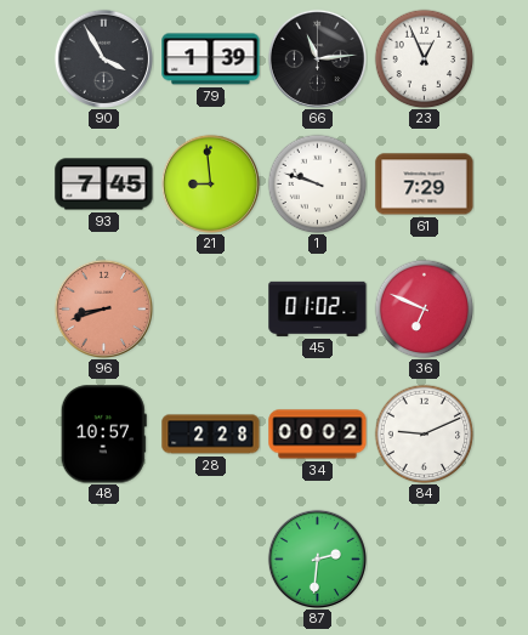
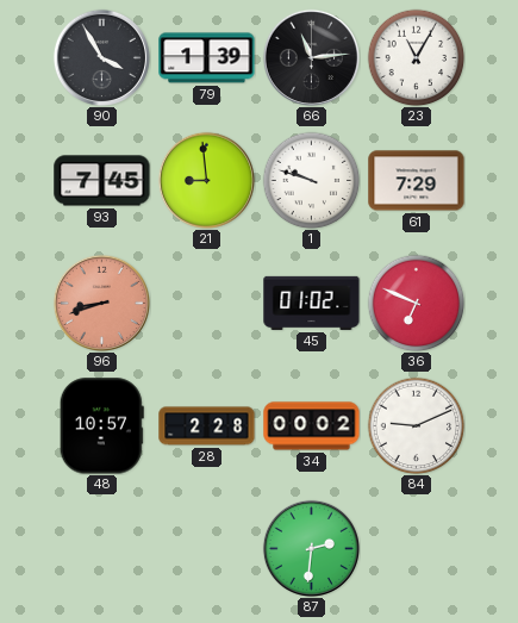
23: 12:56 -> 11:05
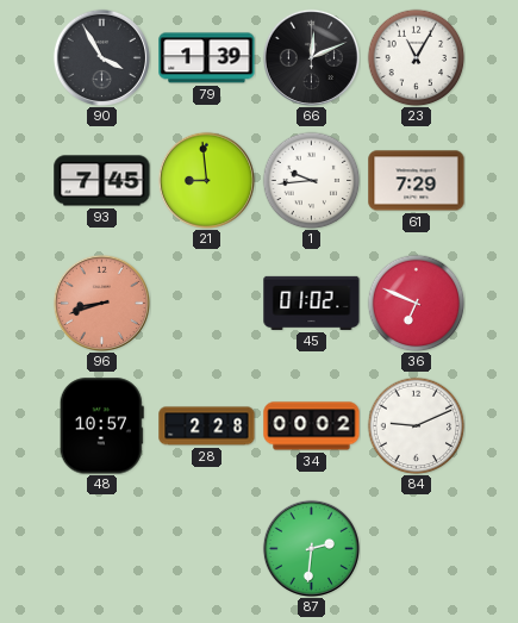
66: 11:14 -> 12:11
1: 9:48 -> 9:44
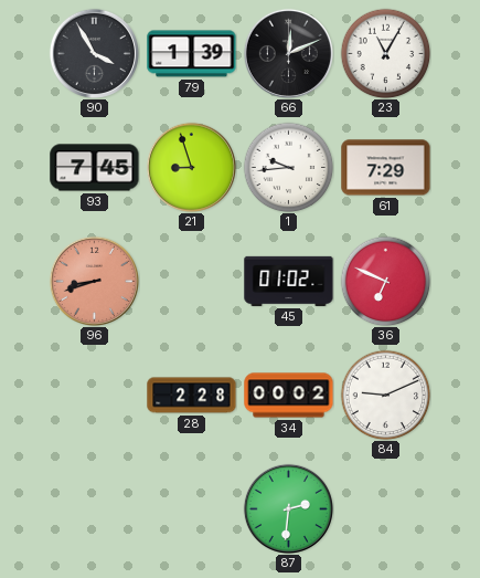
21: 8:59 -> 8:57
48: 10:57 -> none
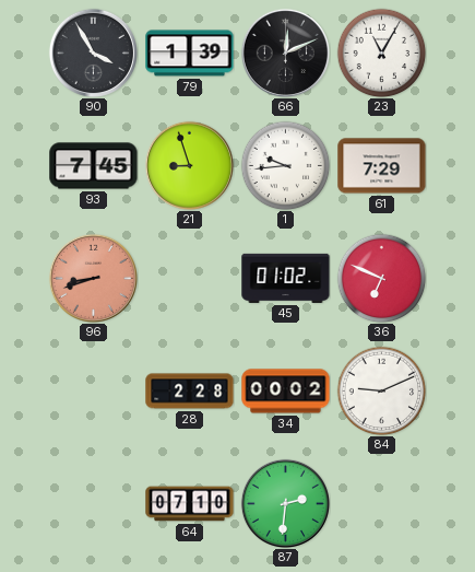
64: none -> 07:10
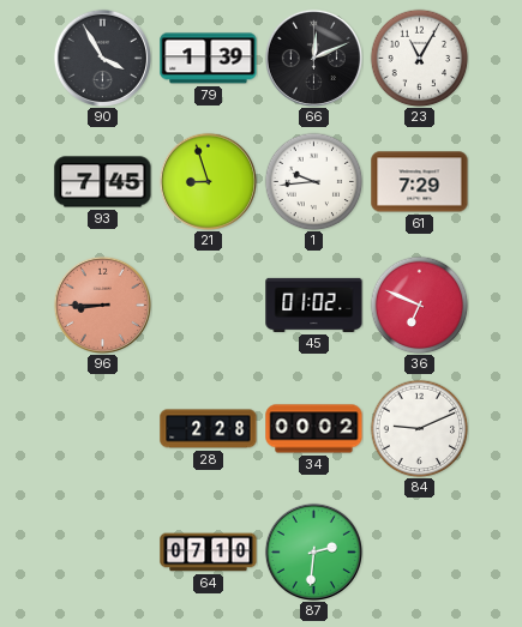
96: 8:42 -> 8:45
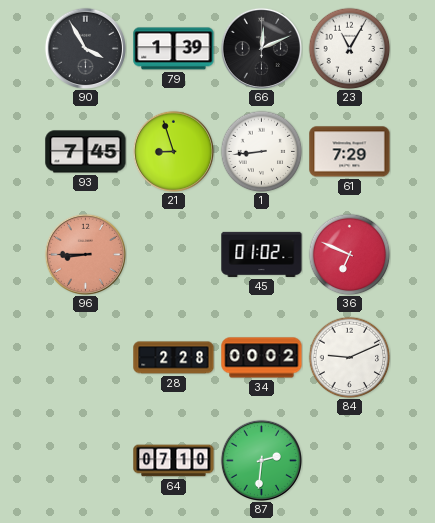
1: 9:44 -> 8:44
